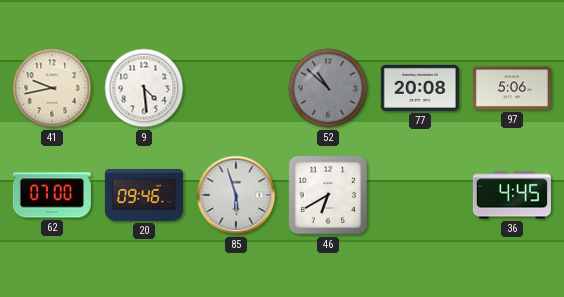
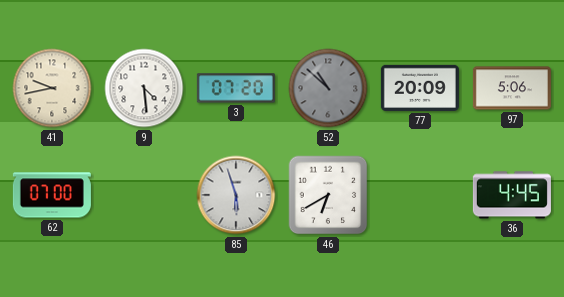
3: none -> 07:20
77: 20:08 -> 20:09
20: 09:46 -> none
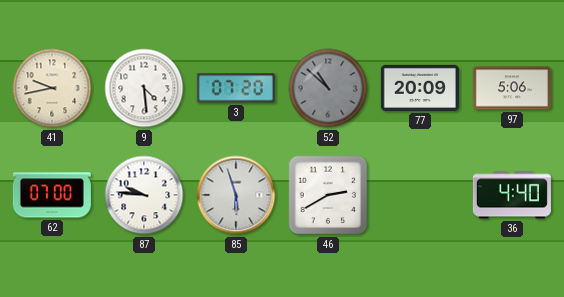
87: none -> 9:46
46: 6:40 -> 2:40
36: 4:45 -> 4:40
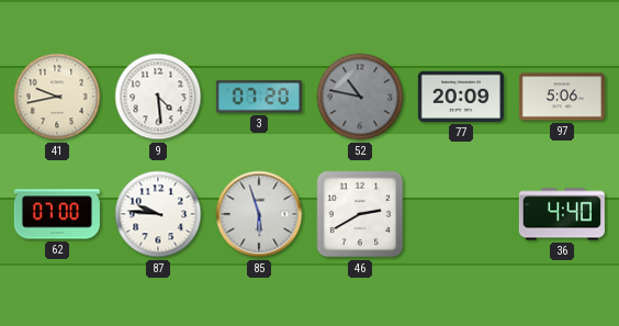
52: 10:52 -> 10:47
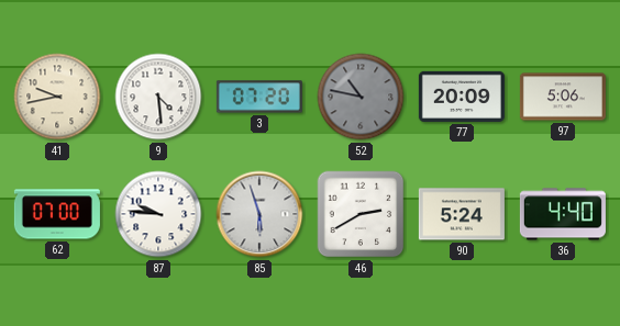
90: none -> 5:24
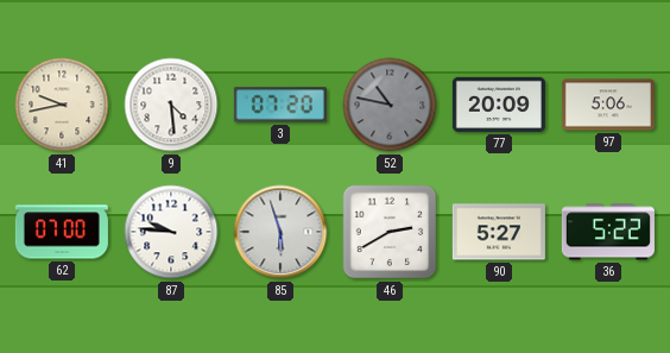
90: 5:24 -> 5:27
36: 4:40 -> 5:22
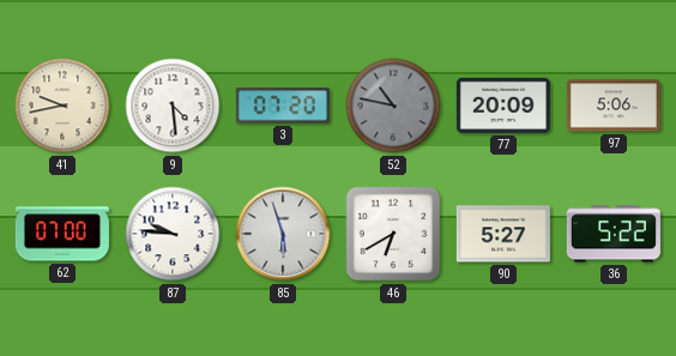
46: 2:40 -> 6:40
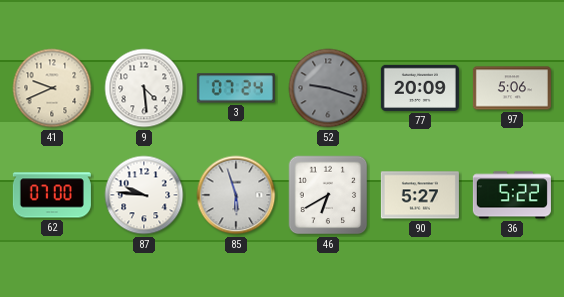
41: 9:43 -> 9:41
3: 07:20 -> 07:24
52: 10:47 -> 9:18
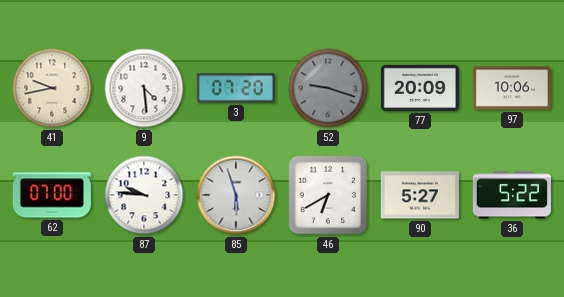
41: 9:41 -> 9:43
3: 07:24 -> 07:20
97: 5:06 -> 10:06
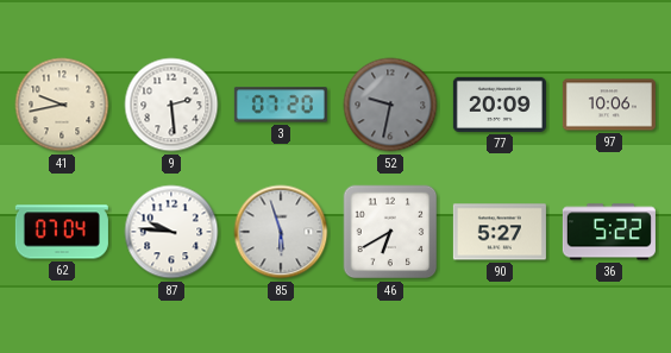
9: 4:29 -> 2:29
52: 9:18 -> 9:32
62: 07:00 -> 07:04
